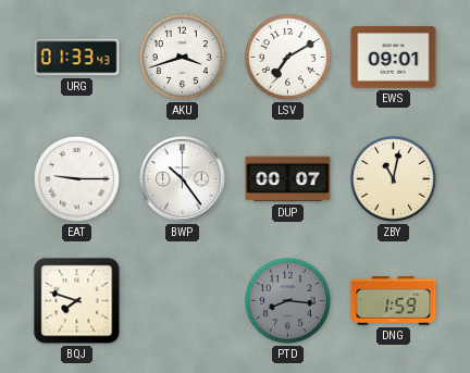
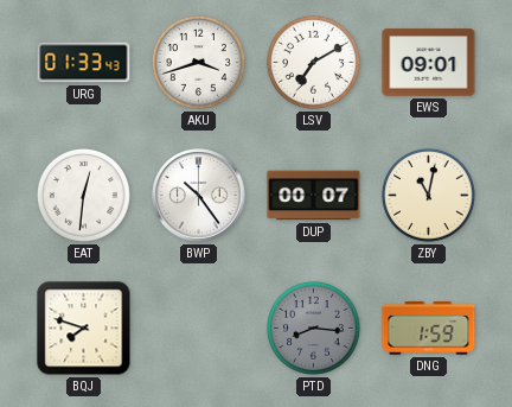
EAT: 9:15 -> 12:31
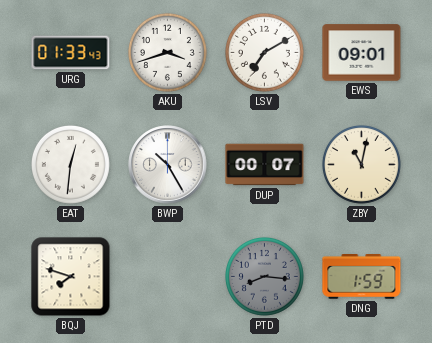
BWP: 10:24 -> 10:25
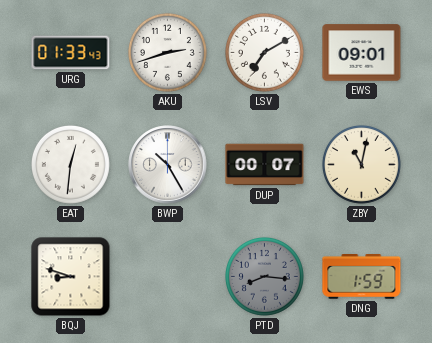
AKU: 3:42 -> 2:42
BQJ: 7:48 -> 8:48
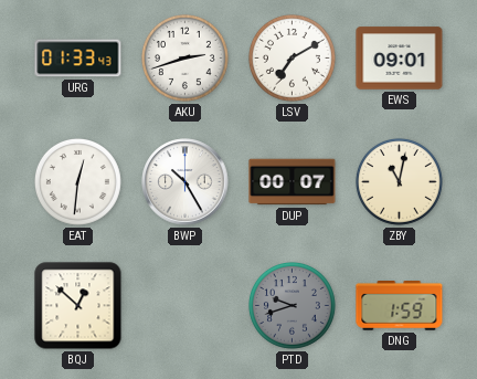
BQJ: 8:48 -> 12:52
PTD: 8:16 -> 9:42
